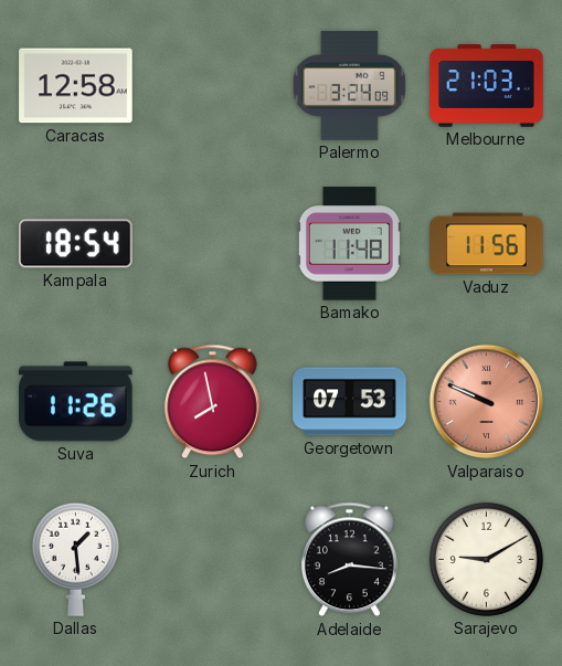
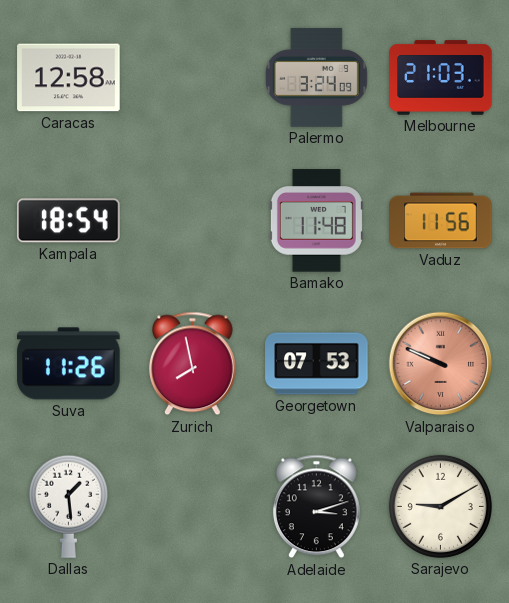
Adelaide: 8:16 -> 3:12
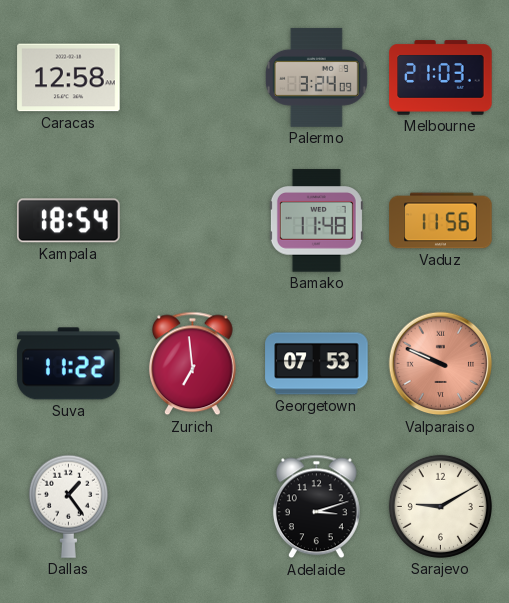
Suva: 11:26 -> 11:22
Zurich: 7:58 -> 6:59
Dallas: 1:29 -> 1:24
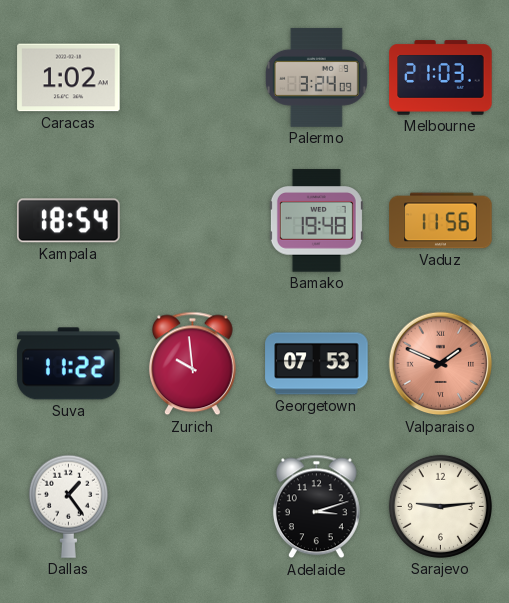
Caracas: 12:58 -> 1:02
Bamako: 11:48 -> 19:48
Zurich: 6:59 -> 9:59
Valparaiso: 9:49 -> 1:49
Sarajevo: 9:10 -> 9:14
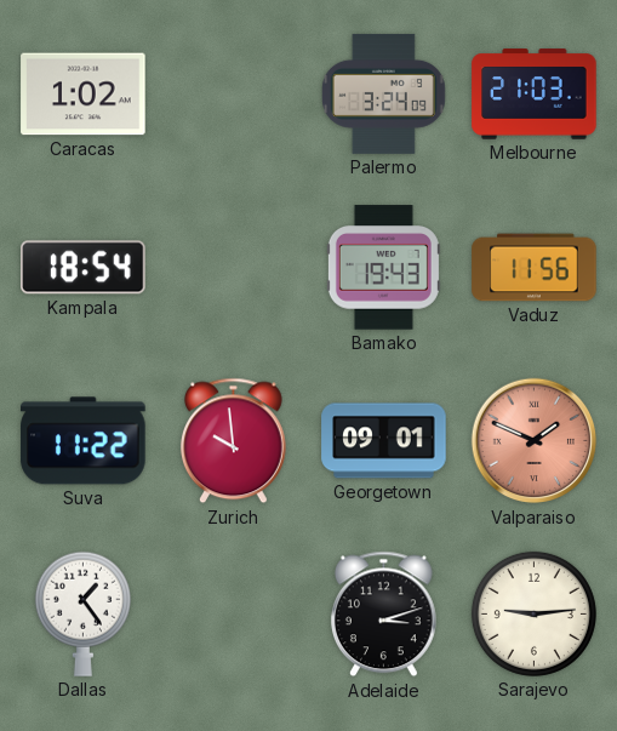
Bamako: 19:48 -> 19:43
Georgetown: 07:53 -> 09:01
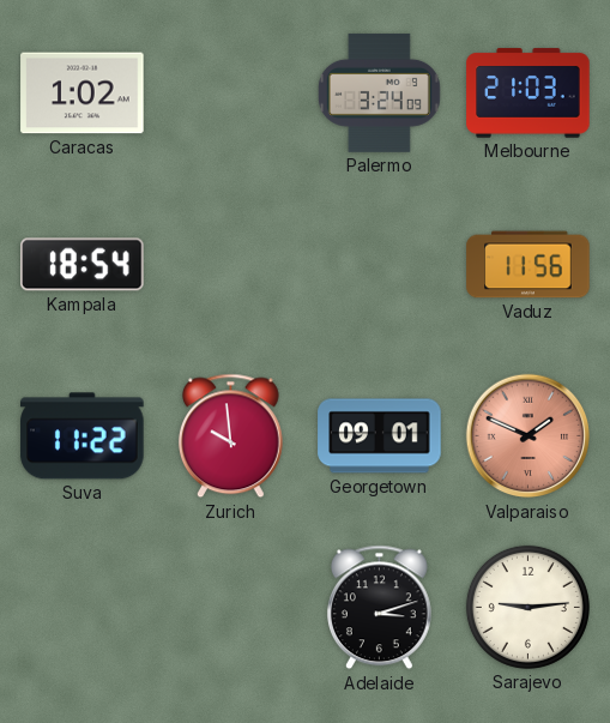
Bamako: 19:43 -> none
Dallas: 1:24 -> none
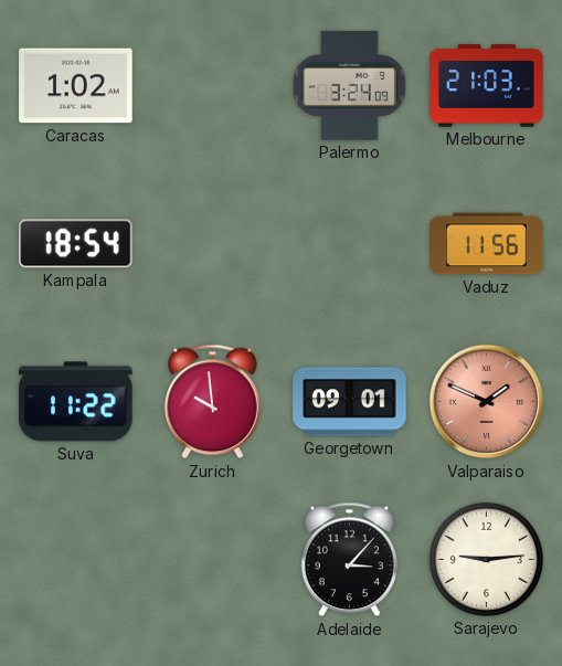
Adelaide: 3:12 -> 3:07
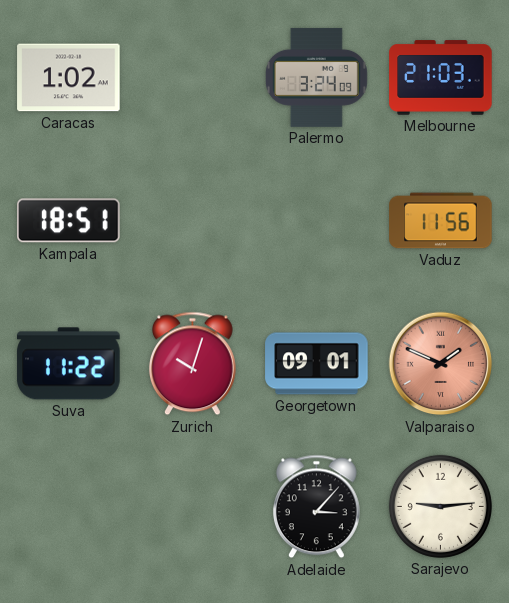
Kampala: 18:54 -> 18:51
Zurich: 9:59 -> 10:03
